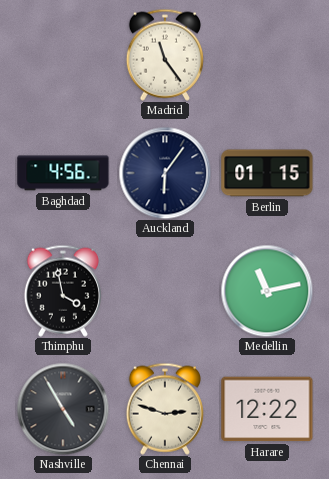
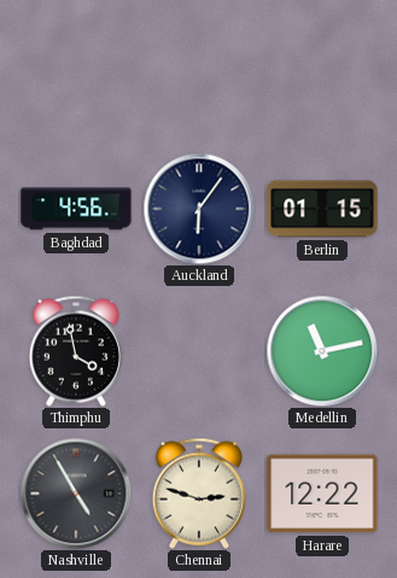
Madrid: 11:24 -> none
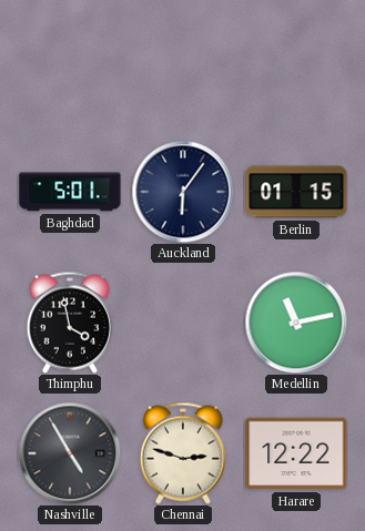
Baghdad: 4:56 -> 5:01
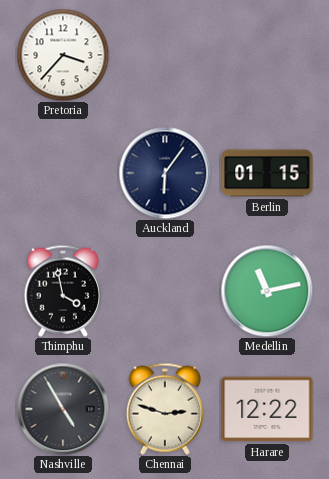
Pretoria: none -> 3:37
Baghdad: 5:01 -> none
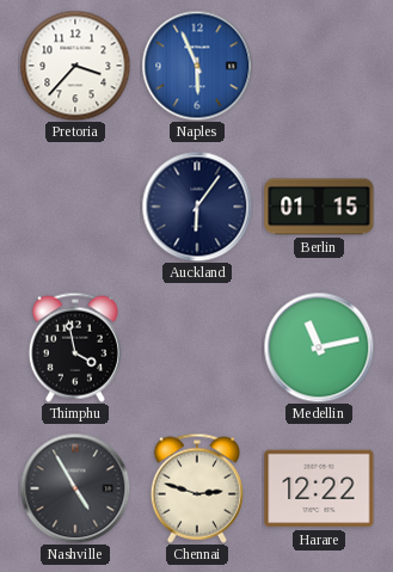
Naples: none -> 5:56
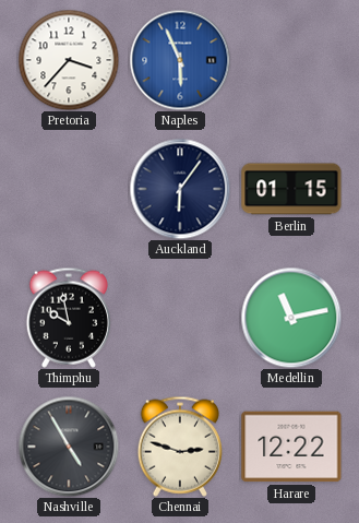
Thimphu: 3:58 -> 9:58
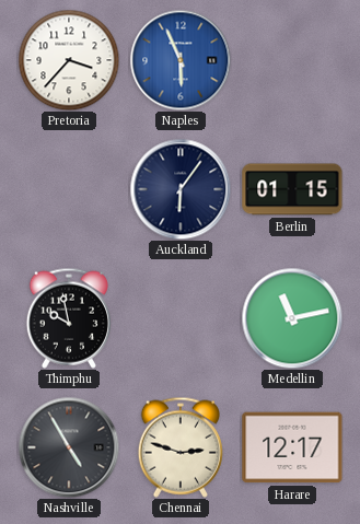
Harare: 12:22 -> 12:17
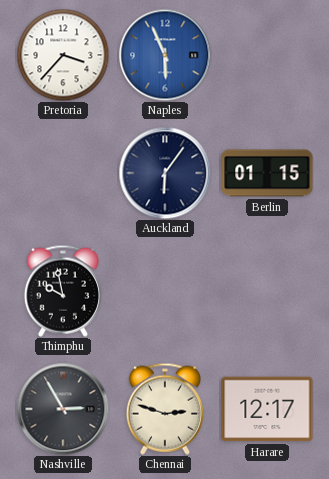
Medellin: 11:13 -> none
Nashville: 4:55 -> 2:55
